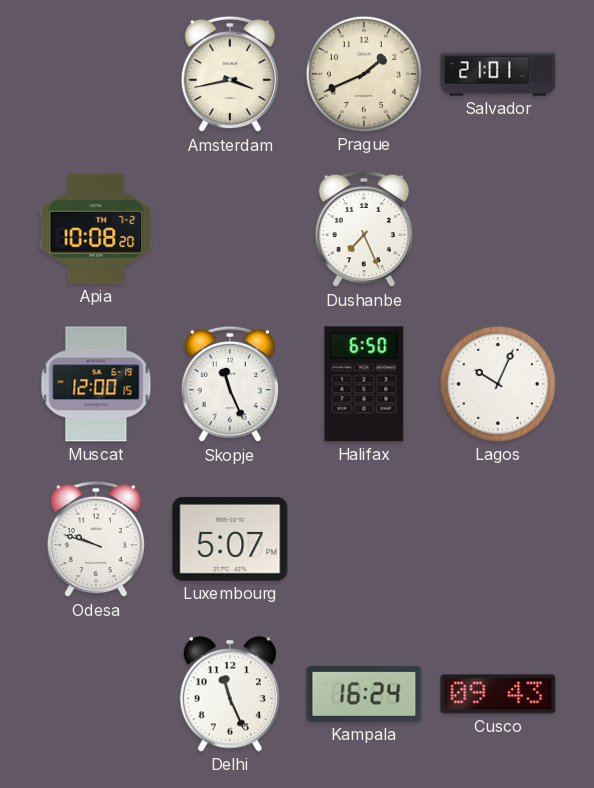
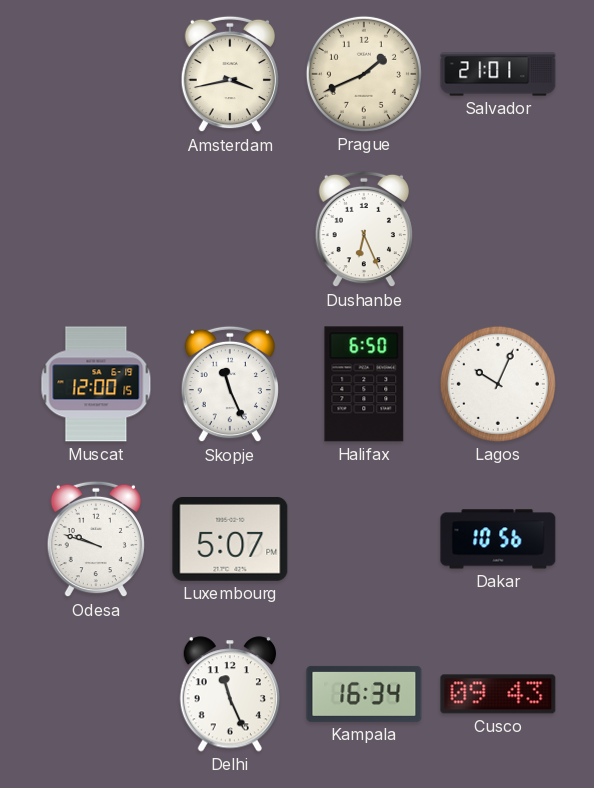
Apia: 10:08 -> none
Dushanbe: 7:26 -> 6:26
Dakar: none -> 10:56
Kampala: 16:24 -> 16:34
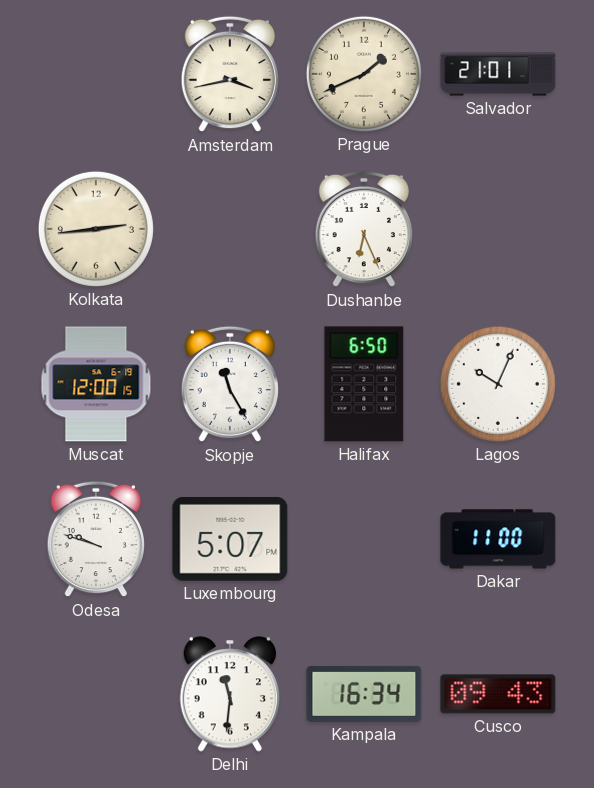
Kolkata: none -> 2:44
Skopje: 11:26 -> 11:25
Dakar: 10:56 -> 11:00
Delhi: 11:26 -> 11:31
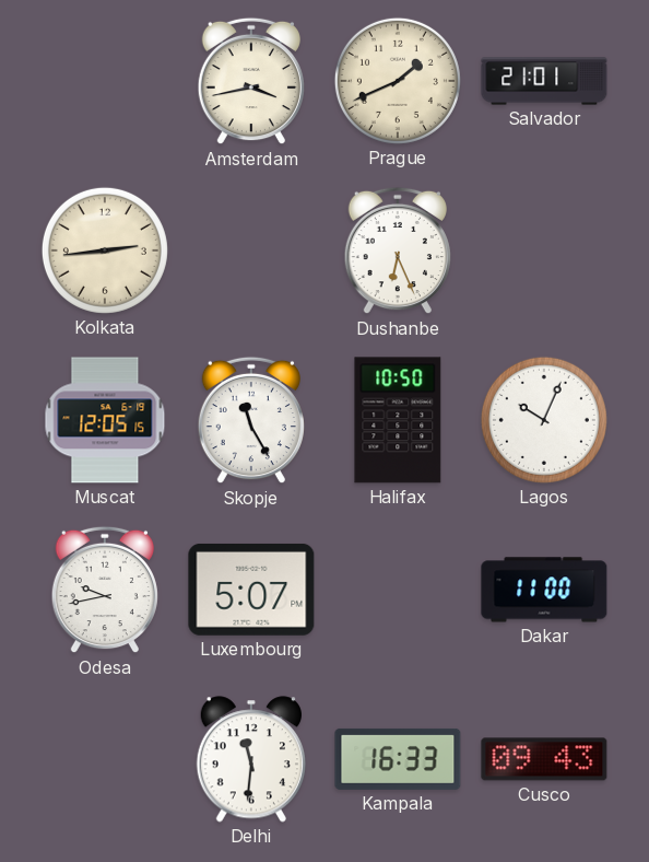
Muscat: 12:00 -> 12:05
Halifax: 6:50 -> 10:50
Odesa: 9:48 -> 9:43
Kampala: 16:34 -> 16:33
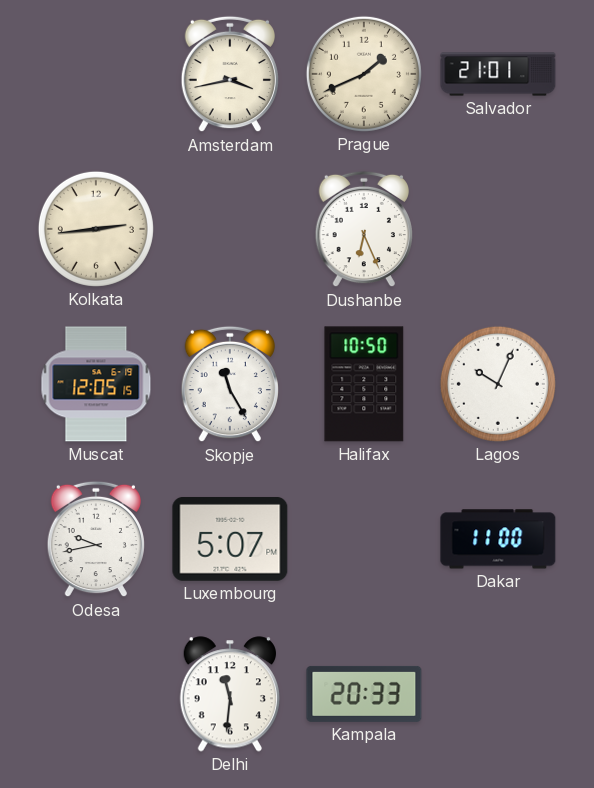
Kampala: 16:33 -> 20:33
Cusco: 09:43 -> none
